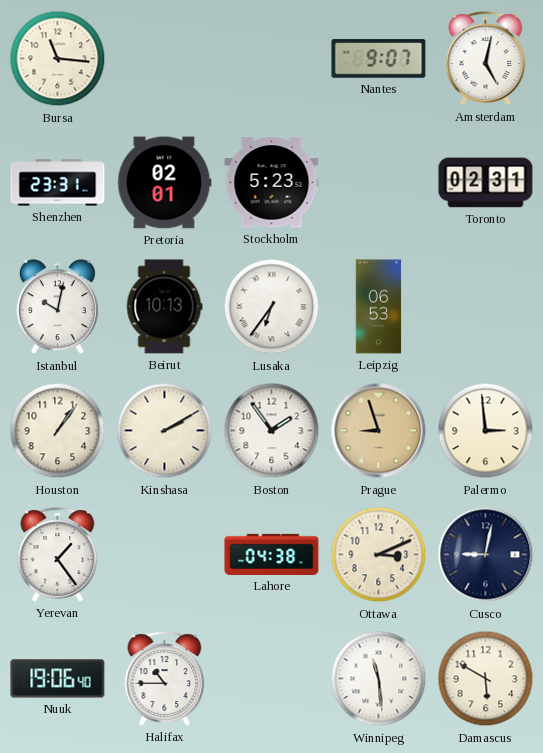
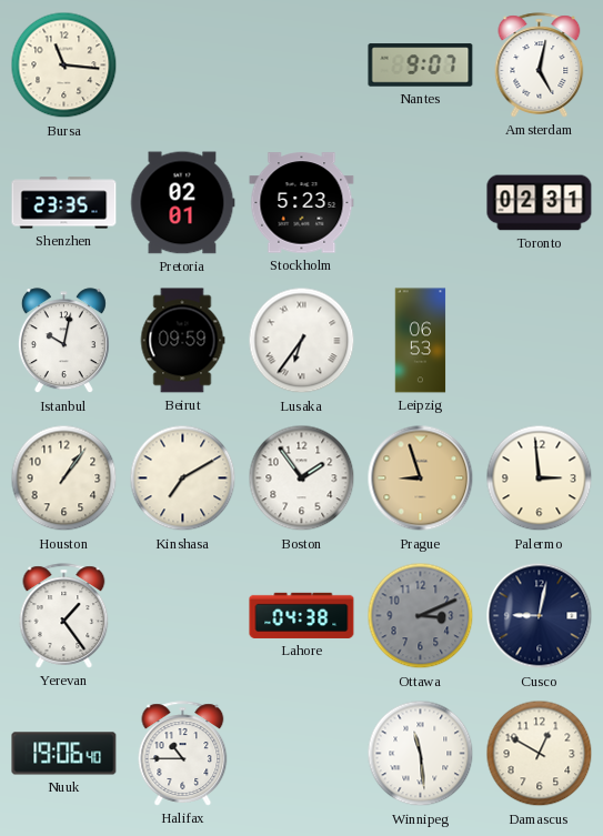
Shenzhen: 23:31 -> 23:35
Beirut: 10:13 -> 09:59
Kinshasa: 2:10 -> 7:10
Ottawa dial: cream -> grey
Damascus: 5:50 -> 12:50
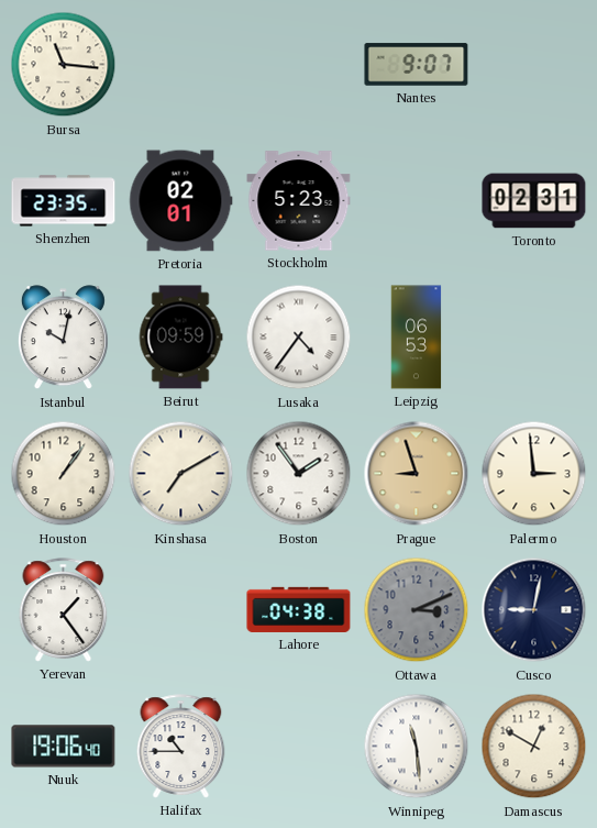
Amsterdam: 5:02 -> none
Lusaka: 6:36 -> 4:36
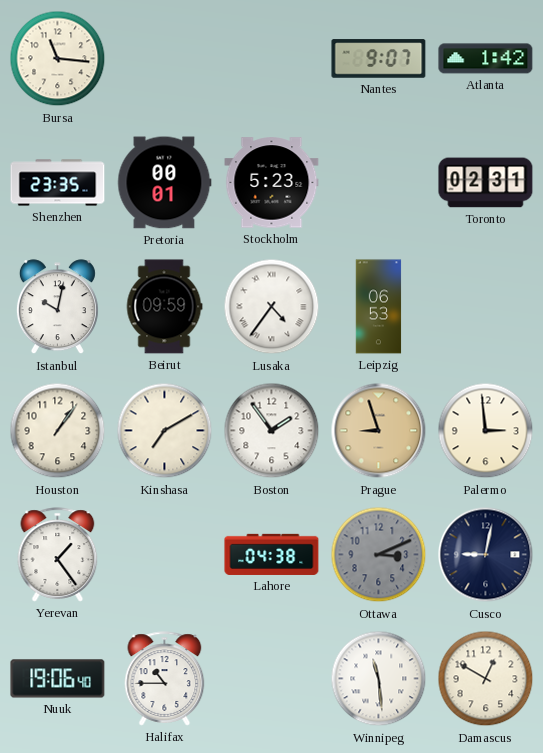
Atlanta: none -> 1:42
Pretoria: 02:01 -> 00:01
